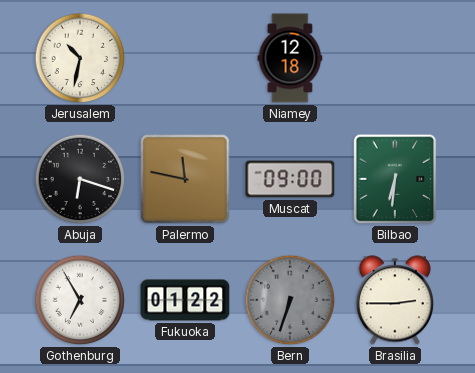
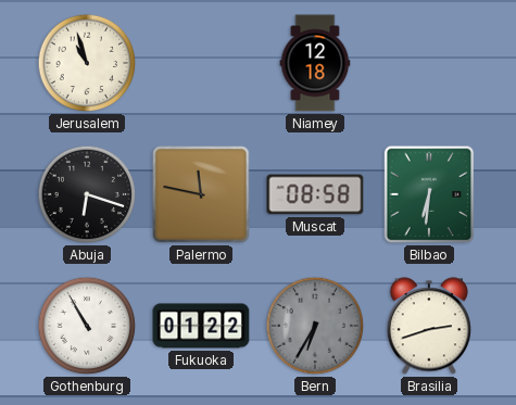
Jerusalem: 10:32 -> 10:57
Muscat: 09:00 -> 08:58
Gothenburg: 6:55 -> 10:55
Bern: 6:33 -> 6:35
Brasilia: 2:45 -> 2:42
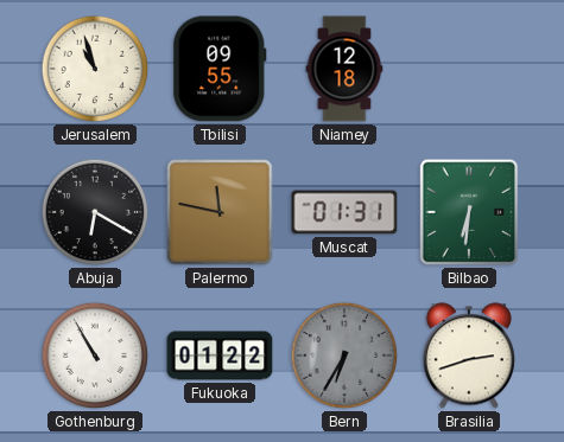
Tbilisi: none -> 09:55
Abuja: 6:18 -> 6:20
Muscat: 08:58 -> 01:31
